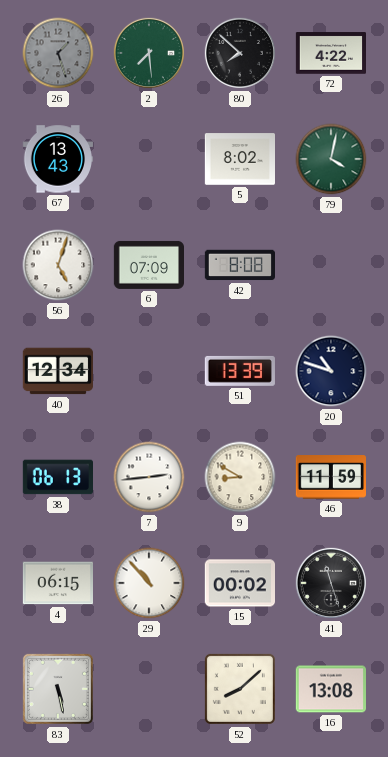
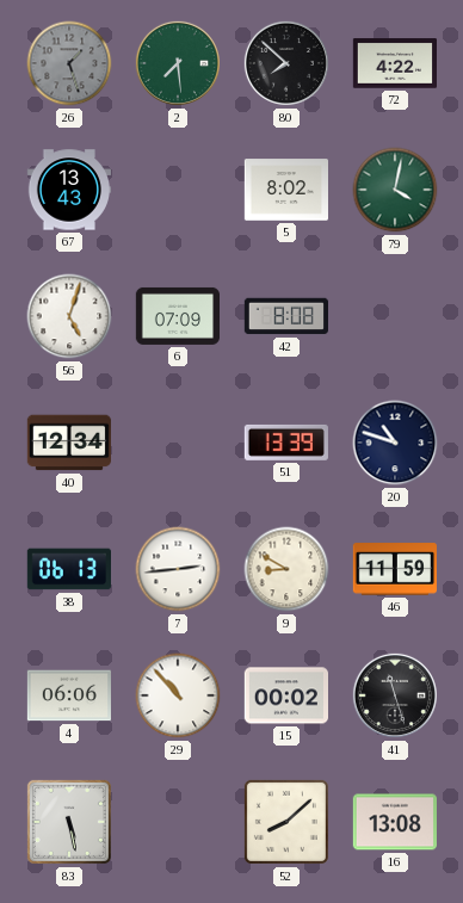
4: 06:15 -> 06:06
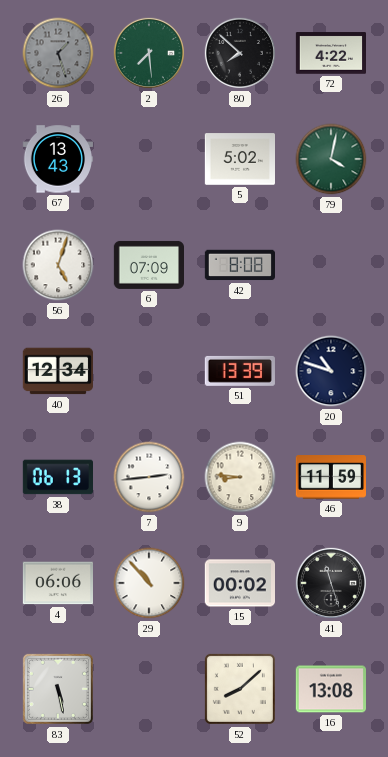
5: 8:02 -> 5:02
9: 8:50 -> 8:46
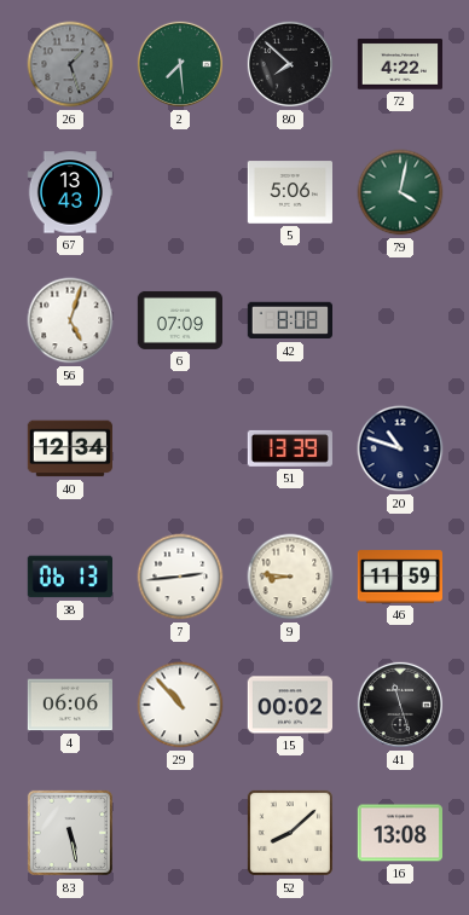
5: 5:02 -> 5:06
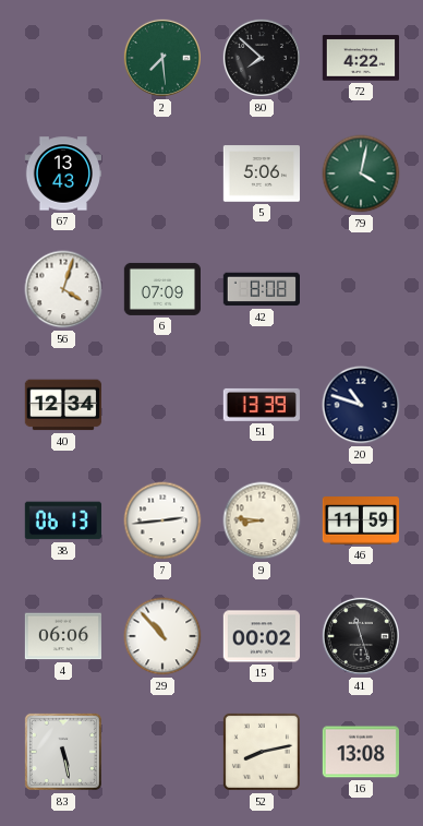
26: 1:27 -> none
56: 5:03 -> 4:03
52: 8:08 -> 8:13
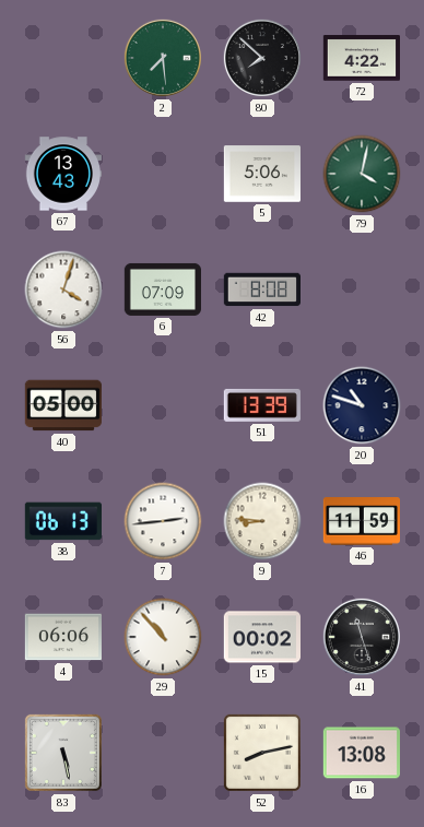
40: 12:34 -> 05:00
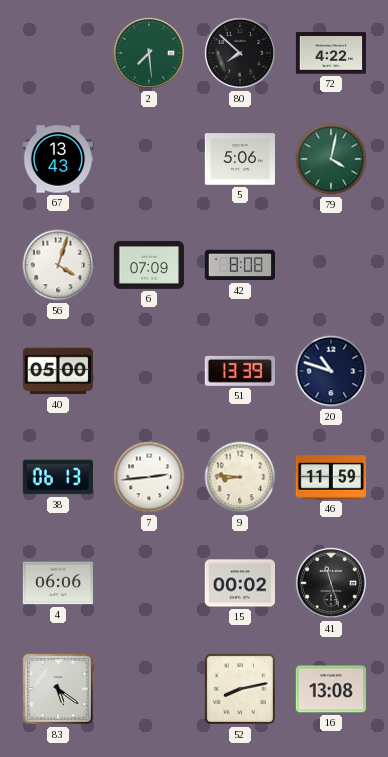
29: 10:53 -> none
83: 5:28 -> 5:21
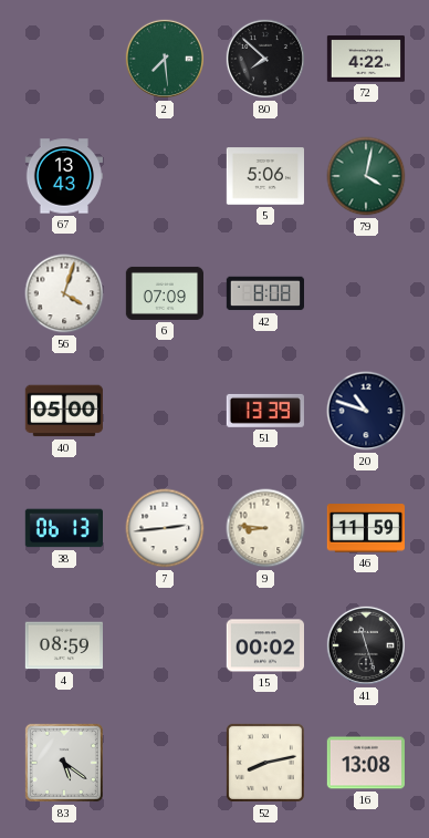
4: 06:06 -> 08:59
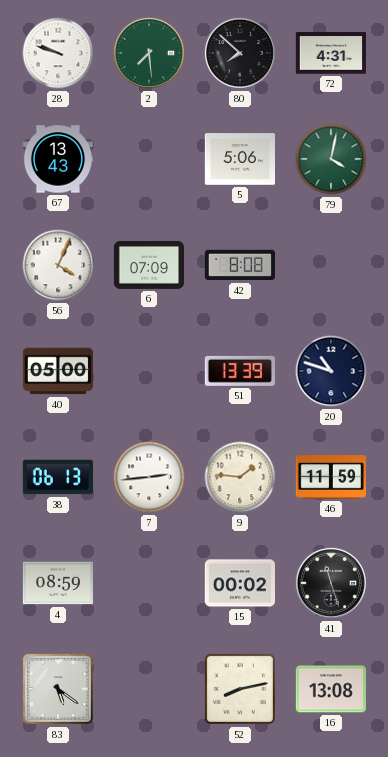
28: none -> 9:48
72: 4:22 -> 4:31
56: 4:03 -> 4:04
9: 8:46 -> 1:46
